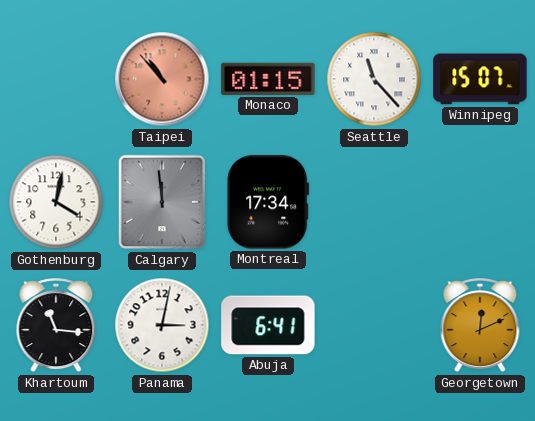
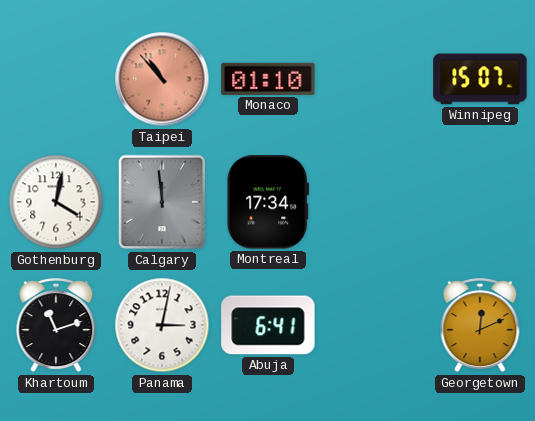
Monaco: 01:15 -> 01:10
Seattle: 11:23 -> none
Khartoum: 11:16 -> 11:12
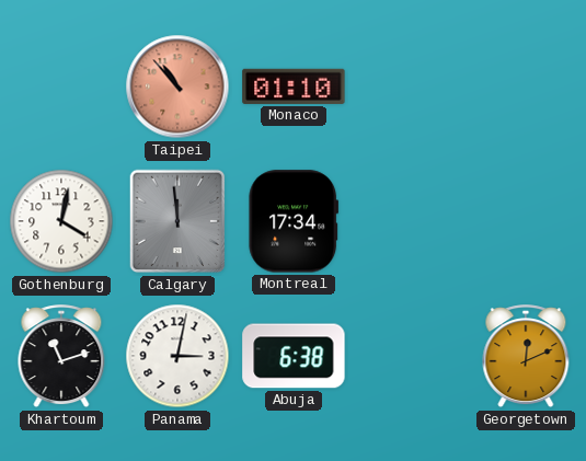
Winnipeg: 15:07 -> none
Abuja: 6:41 -> 6:38
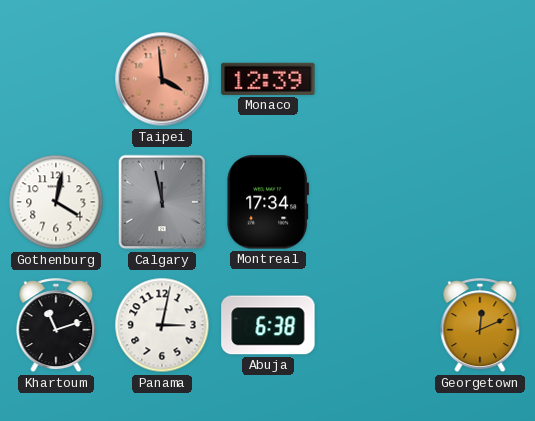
Taipei: 10:53 -> 3:59
Monaco: 01:10 -> 12:39
Calgary: 11:59 -> 11:58
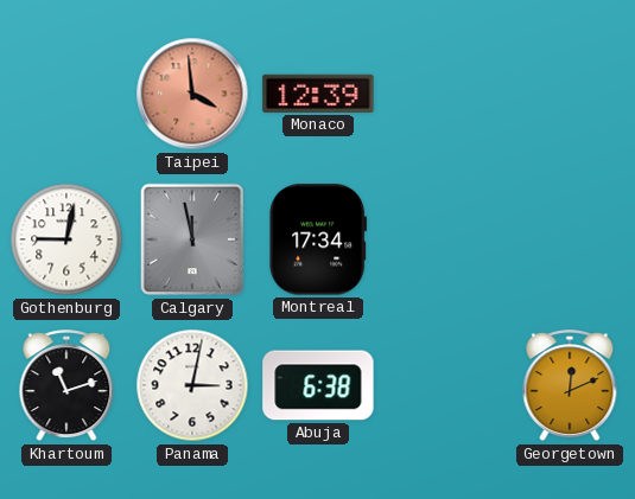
Gothenburg: 4:02 -> 9:02
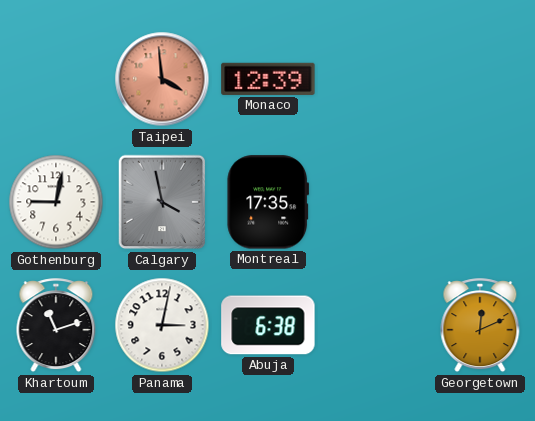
Calgary: 11:58 -> 3:58
Montreal: 17:34 -> 17:35
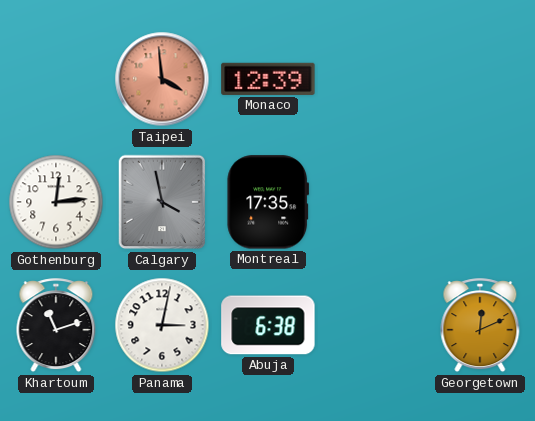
Gothenburg: 9:02 -> 12:14
